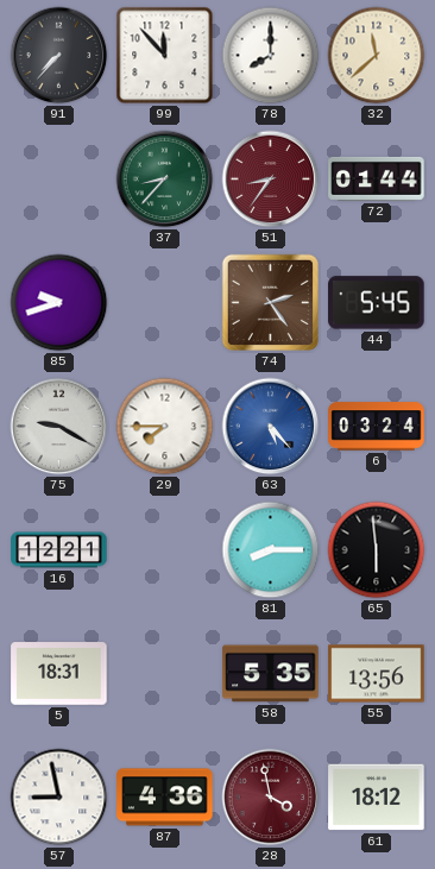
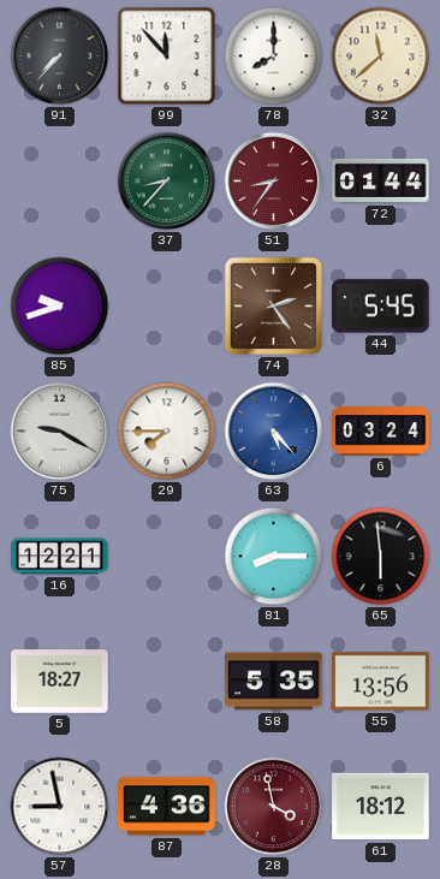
5: 18:31 -> 18:27
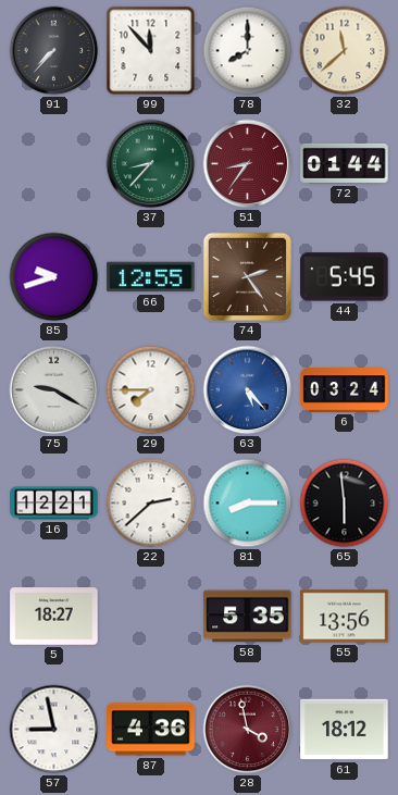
66: none -> 12:55
22: none -> 2:38
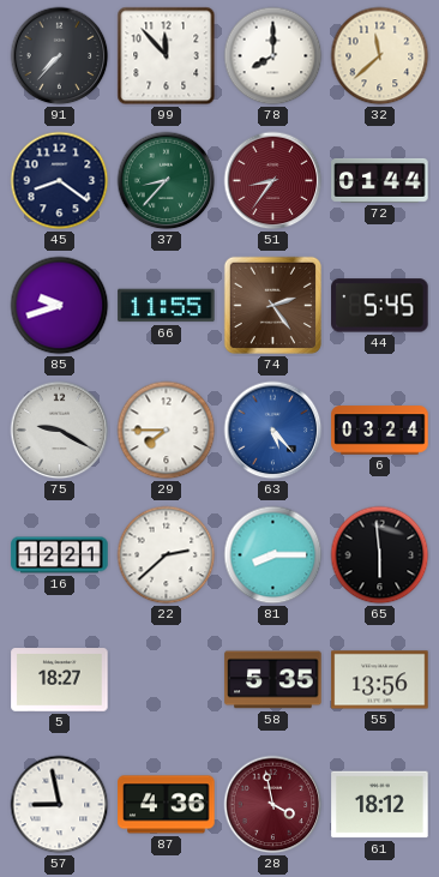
45: none -> 8:21
66: 12:55 -> 11:55
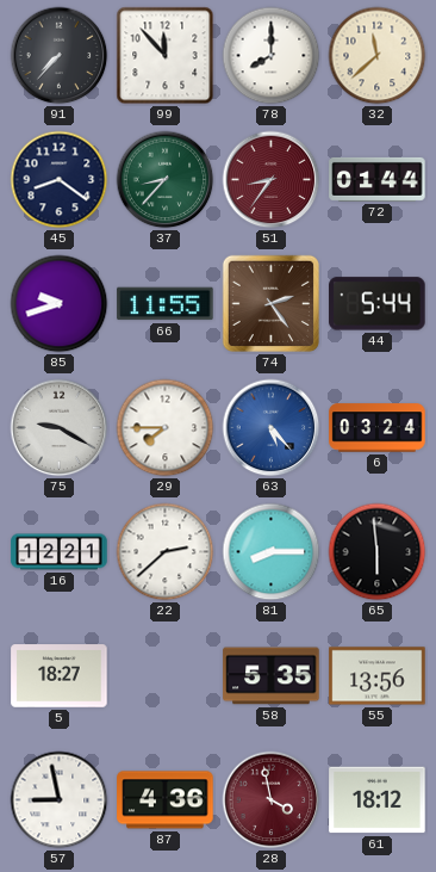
44: 5:45 -> 5:44
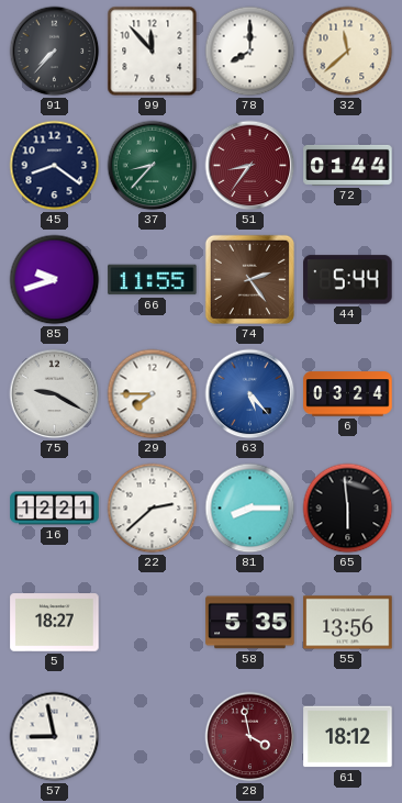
87: 4:36 -> none
